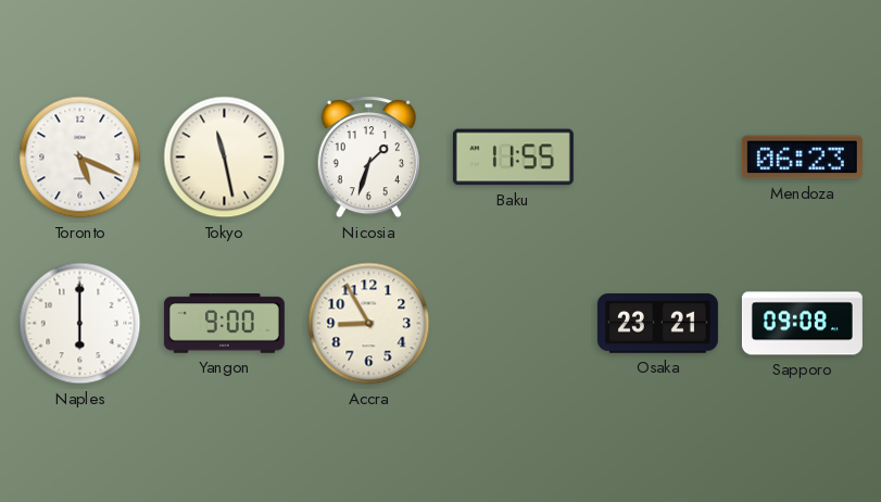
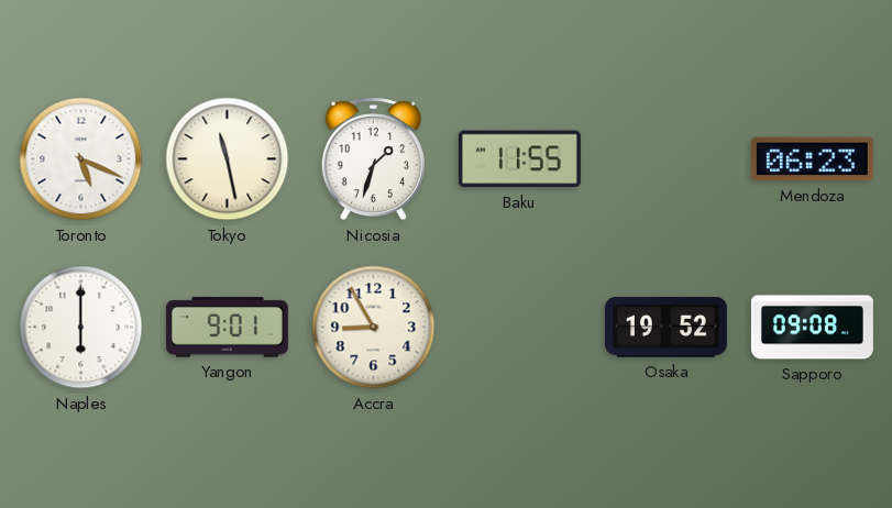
Yangon: 9:00 -> 9:01
Osaka: 23:21 -> 19:52
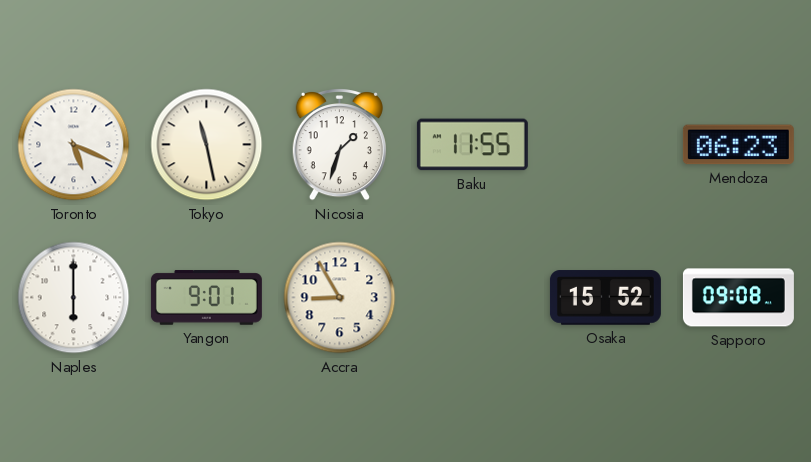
Osaka: 19:52 -> 15:52
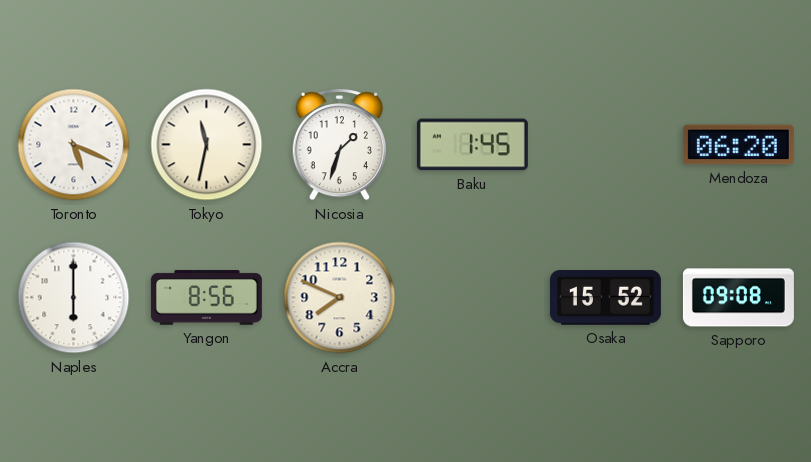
Tokyo: 11:28 -> 11:32
Baku: 11:55 -> 1:45
Mendoza: 06:23 -> 06:20
Yangon: 9:01 -> 8:56
Accra: 8:55 -> 7:49
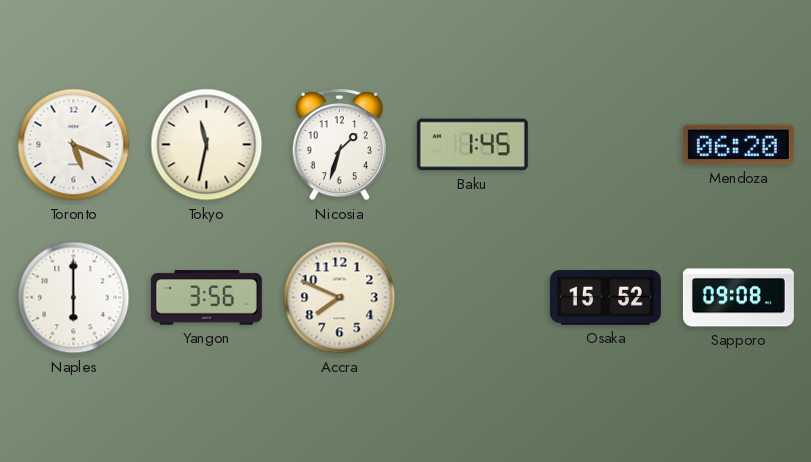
Yangon: 8:56 -> 3:56
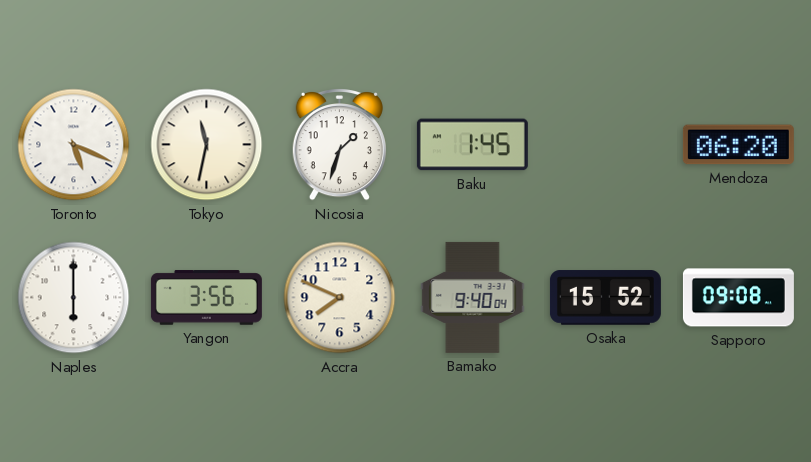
Bamako: none -> 9:40
